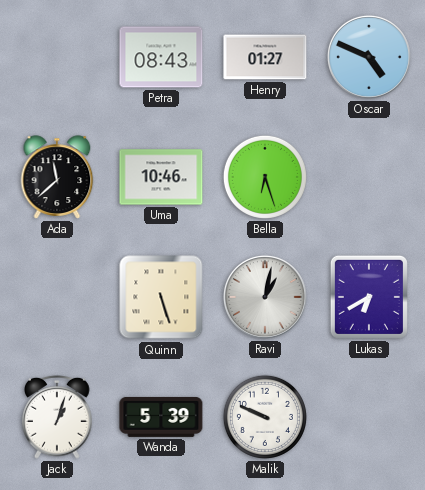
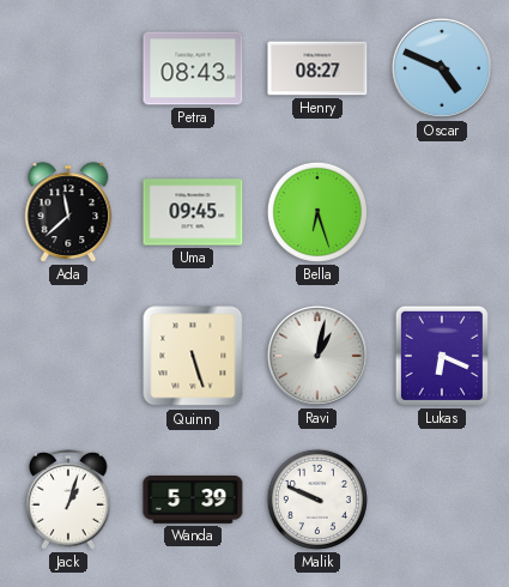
Henry: 01:27 -> 08:27
Uma: 10:46 -> 09:45
Lukas: 6:40 -> 6:19
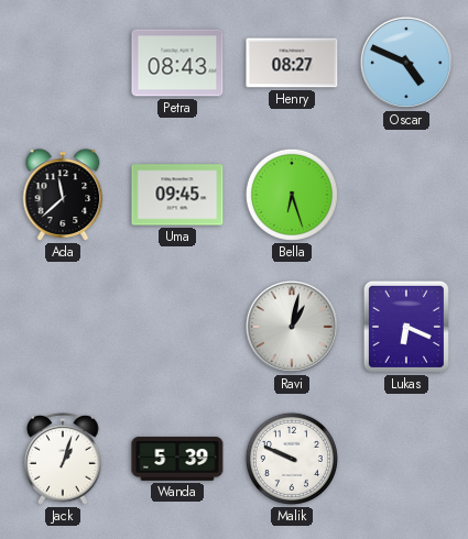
Quinn: 5:27 -> none
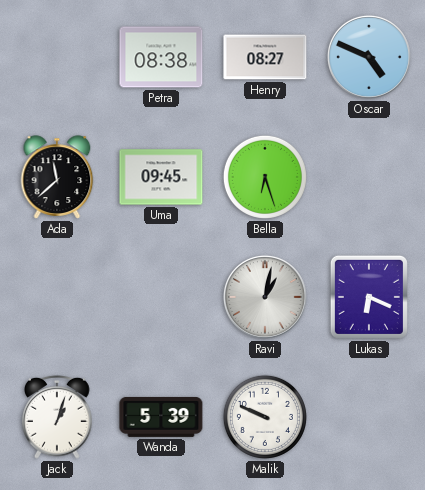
Petra: 08:43 -> 08:38
